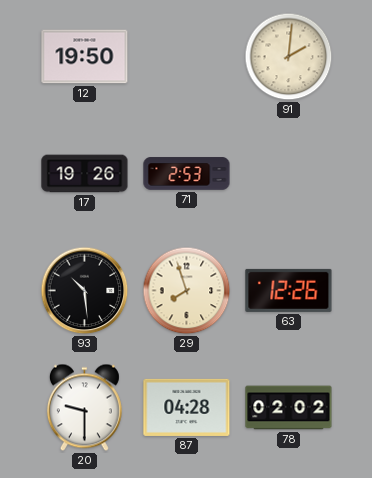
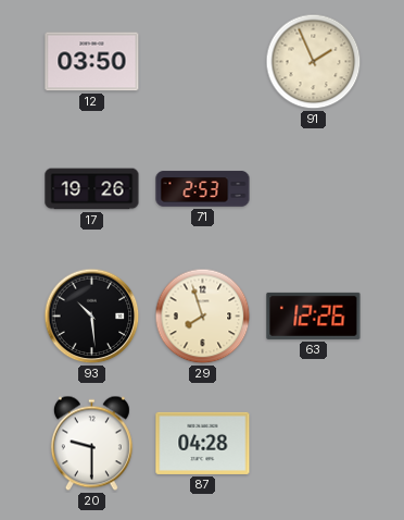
12: 19:50 -> 03:50
91: 2:01 -> 1:56
78: 02:02 -> none
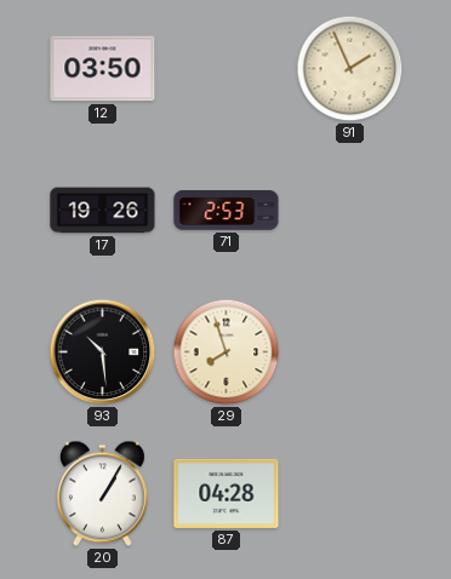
63: 12:26 -> none
20: 9:30 -> 1:05
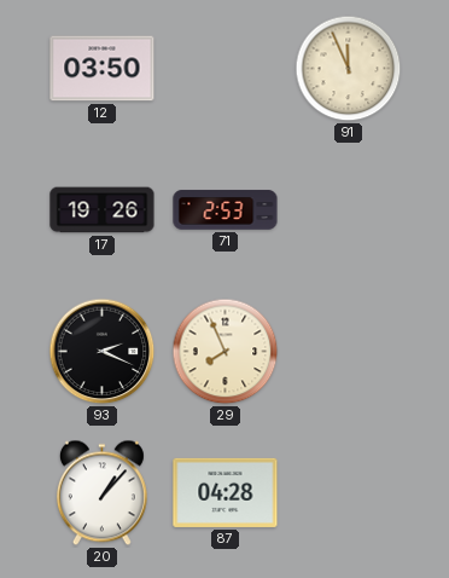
91: 1:56 -> 11:56
93: 10:29 -> 2:19
29: 7:57 -> 7:56
20: 1:05 -> 1:07
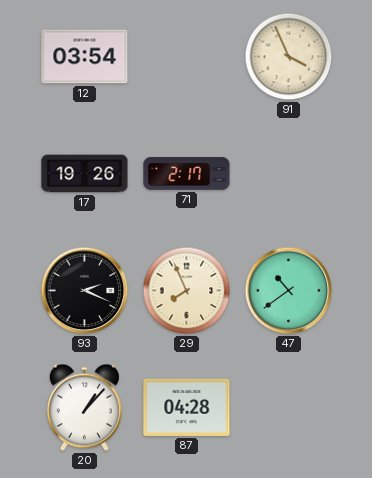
12: 03:50 -> 03:54
91: 11:56 -> 3:56
71: 2:53 -> 2:17
47: none -> 10:39
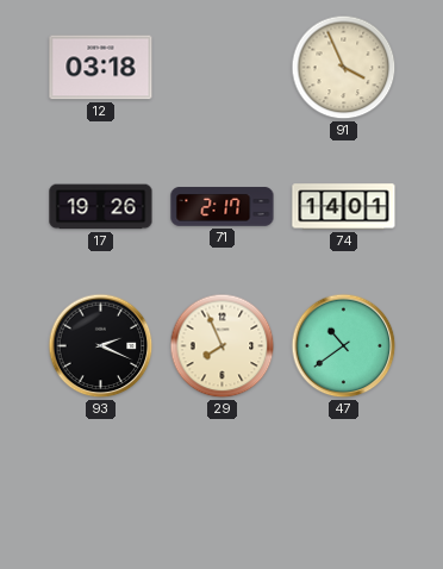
12: 03:54 -> 03:18
74: none -> 14:01
20: 1:07 -> none
87: 04:28 -> none
